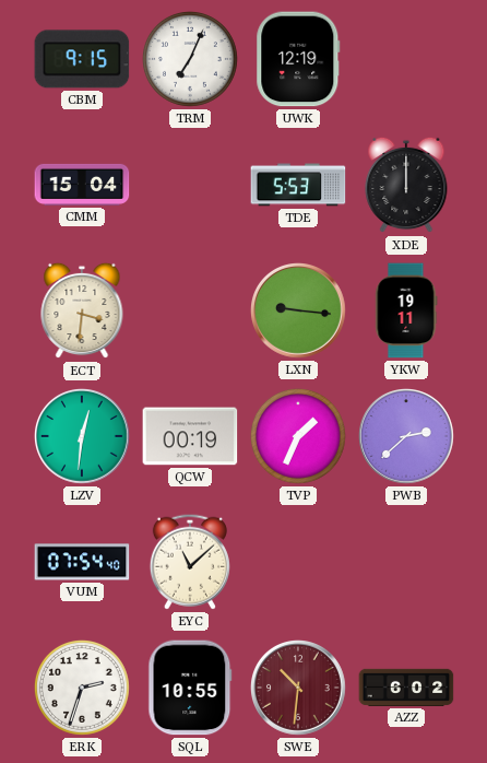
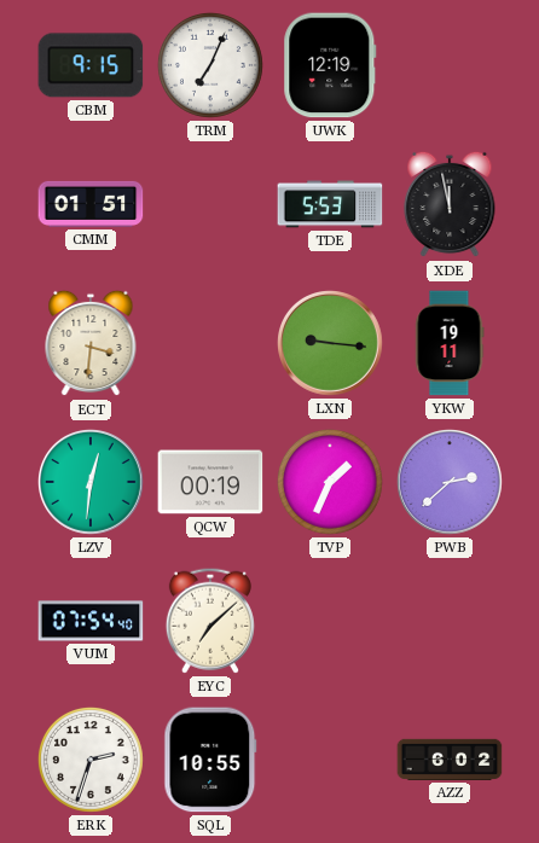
CMM: 15:04 -> 01:51
XDE: 12:00 -> 11:58
EYC: 11:08 -> 7:08
SWE: 10:31 -> none
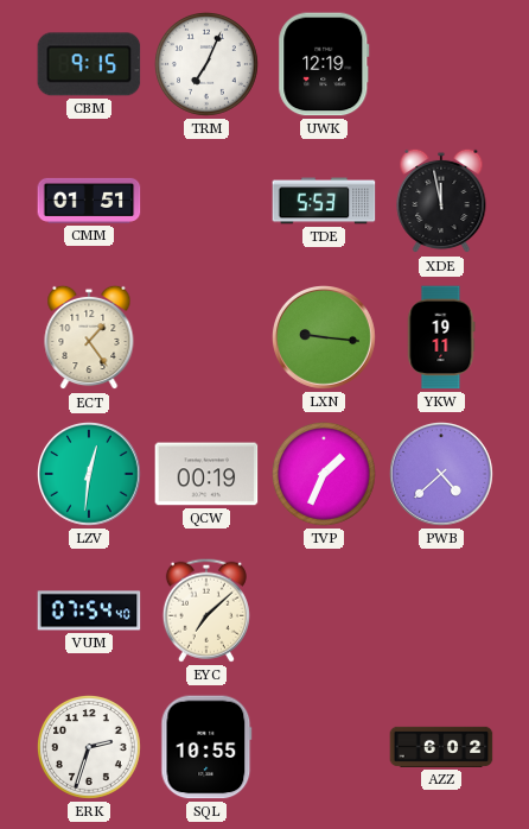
ECT: 3:31 -> 1:24
PWB: 2:38 -> 4:38
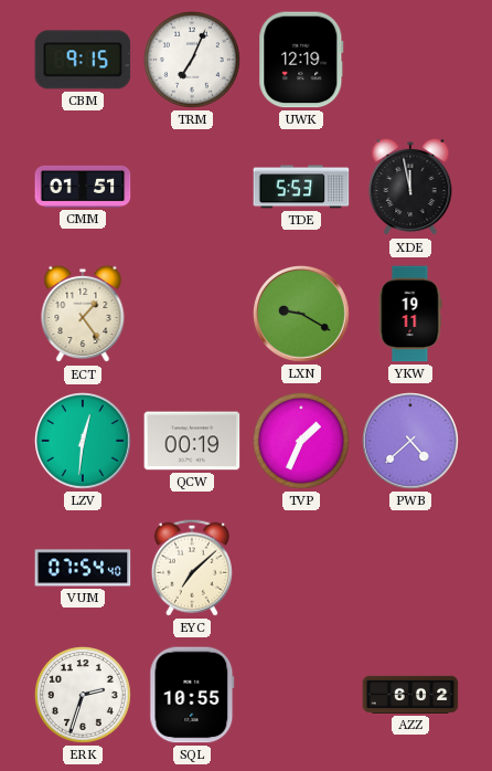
LXN: 9:16 -> 9:20
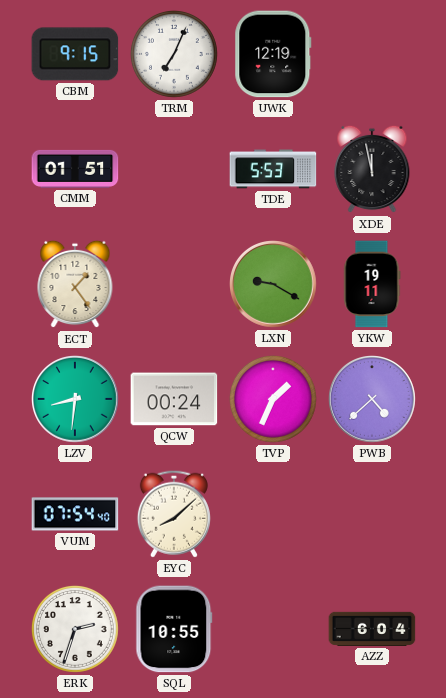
LZV: 12:31 -> 8:31
QCW: 00:19 -> 00:24
EYC: 7:08 -> 8:08
AZZ: 6:02 -> 6:04
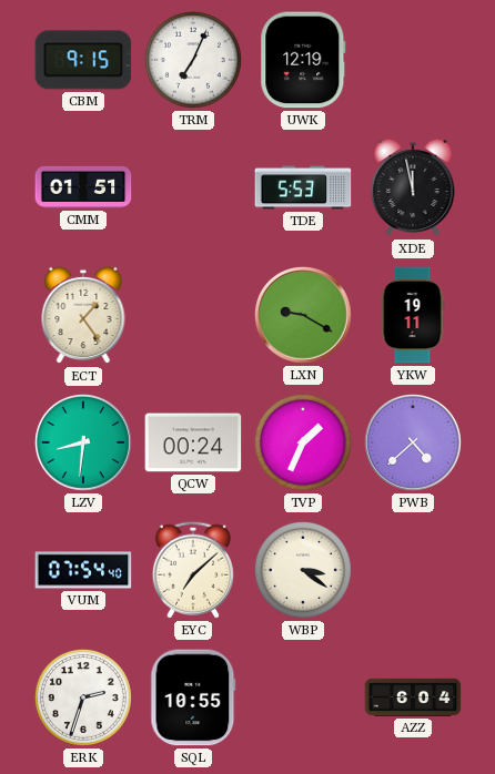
EYC: 8:08 -> 7:08
WBP: none -> 3:21
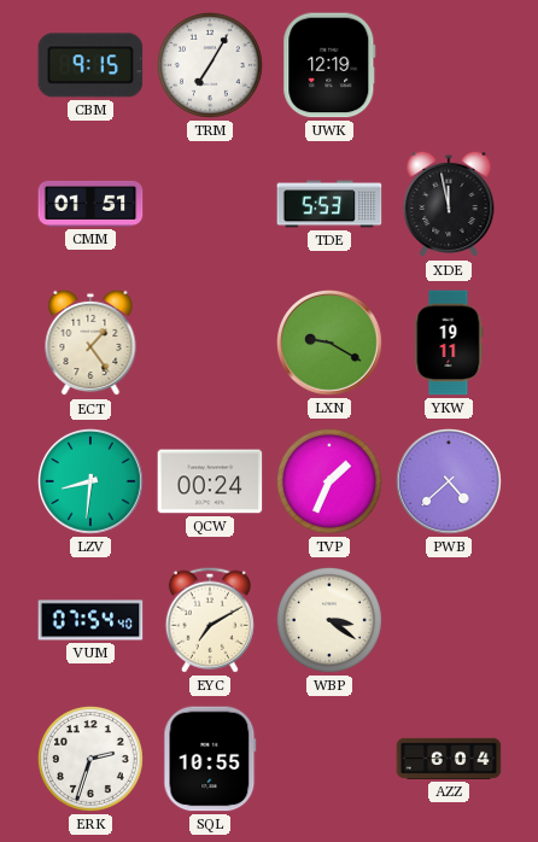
TRM: 7:04 -> 7:05
EYC: 7:08 -> 7:10
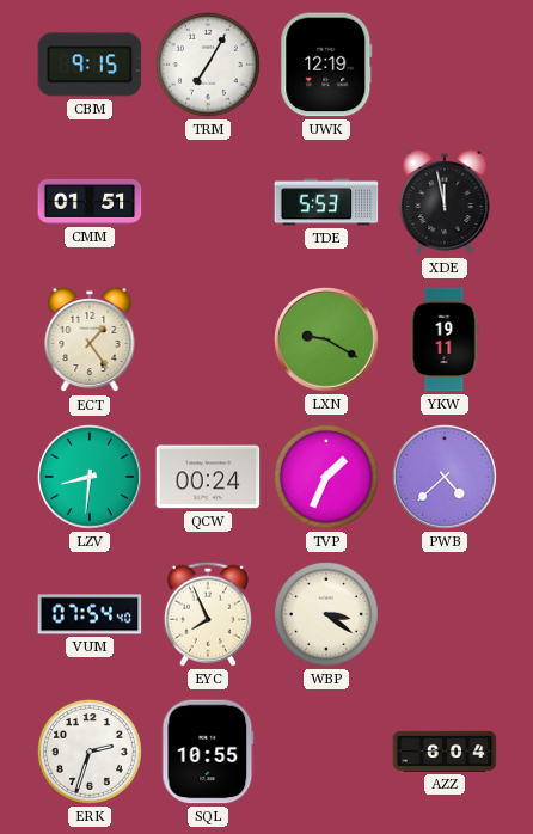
EYC: 7:10 -> 7:56
